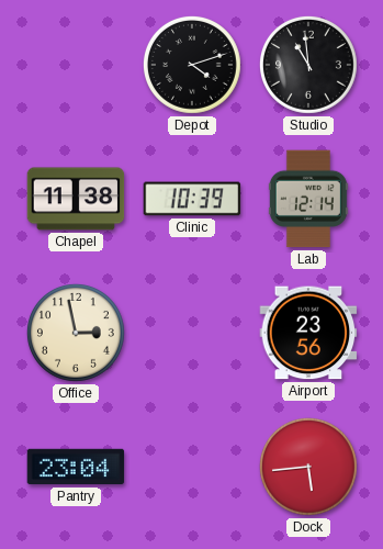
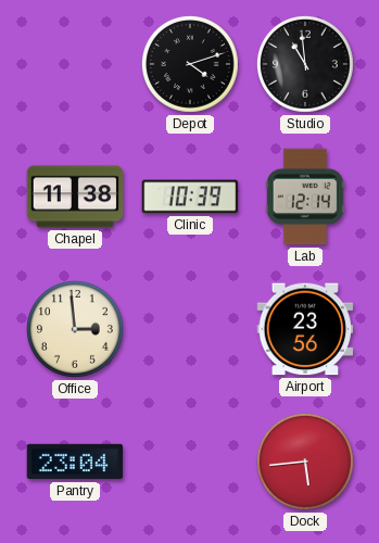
Office: 2:58 -> 2:59
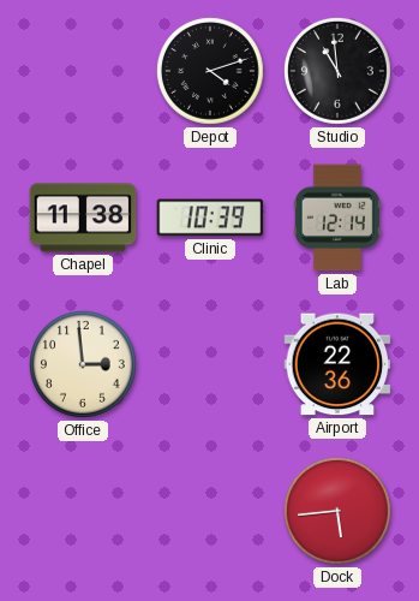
Airport: 23:56 -> 22:36
Pantry: 23:04 -> none
